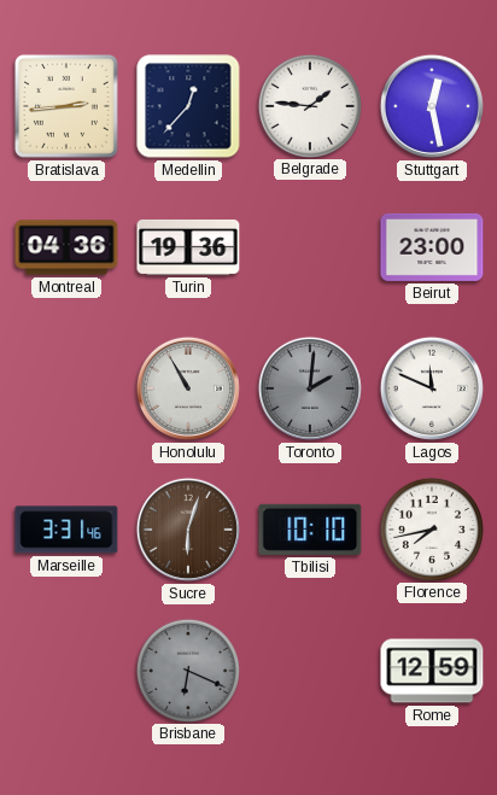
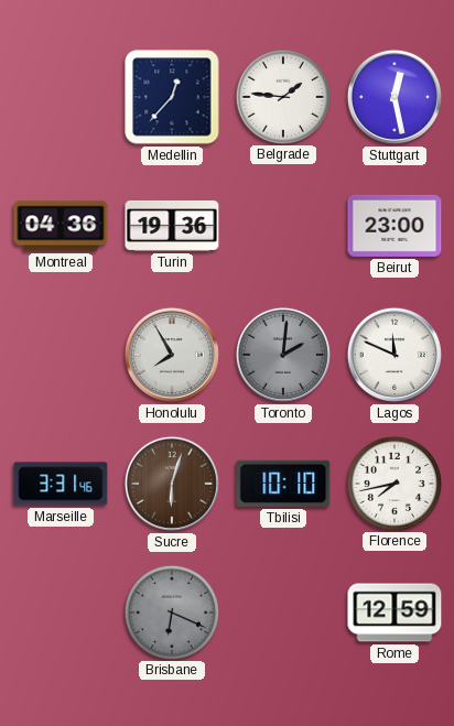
Bratislava: 2:44 -> none
Honolulu: 10:55 -> 7:55
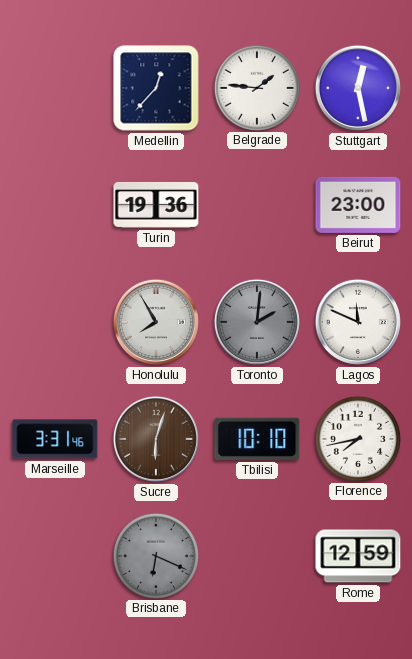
Montreal: 04:36 -> none
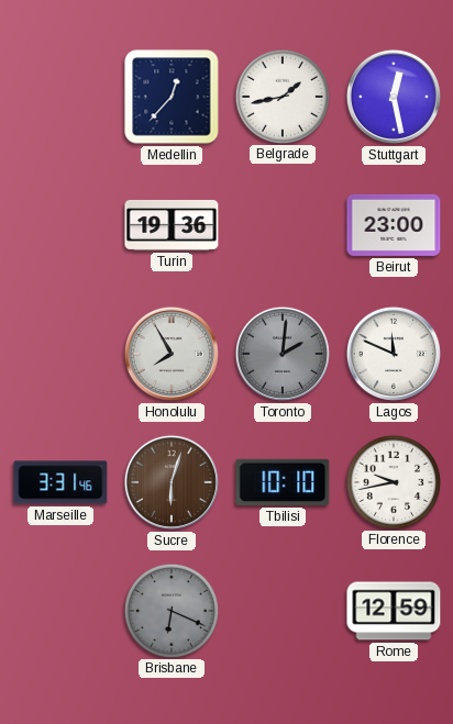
Belgrade: 1:46 -> 1:43
Florence: 7:43 -> 9:43
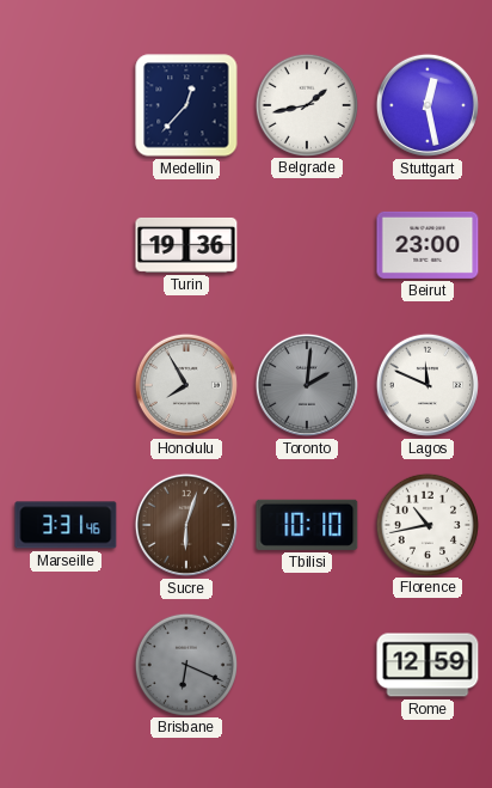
Florence: 9:43 -> 10:43
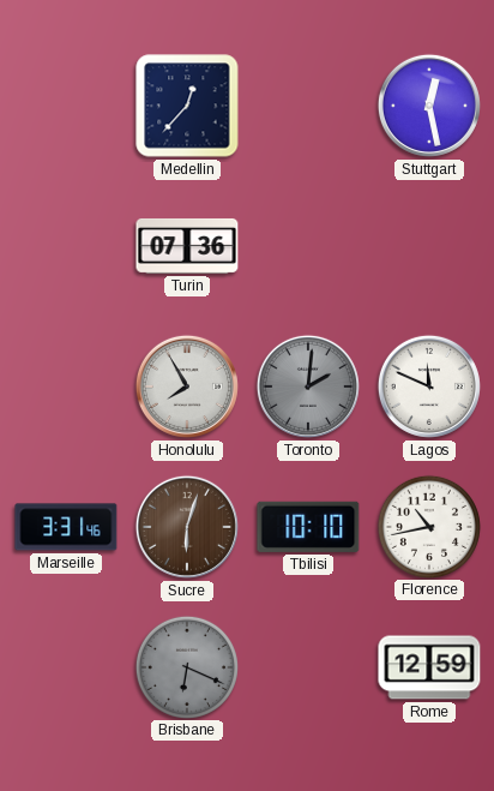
Belgrade: 1:43 -> none
Turin: 19:36 -> 07:36
Beirut: 23:00 -> none
